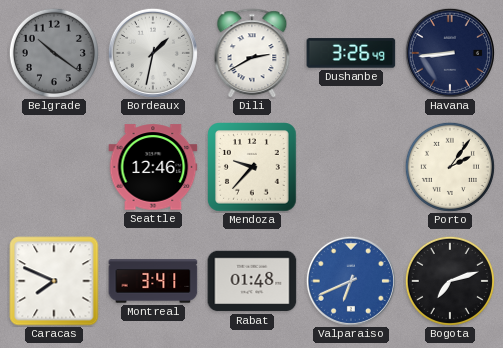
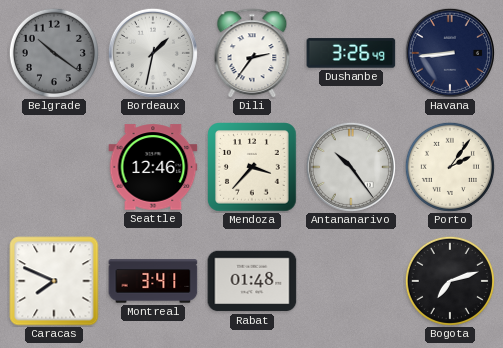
Dili: 2:40 -> 2:36
Mendoza: 9:37 -> 3:37
Antananarivo: none -> 10:24
Valparaiso: 6:41 -> none
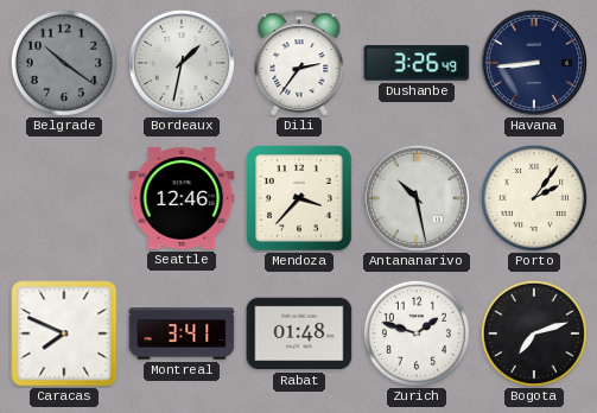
Antananarivo: 10:24 -> 10:28
Zurich: none -> 1:48
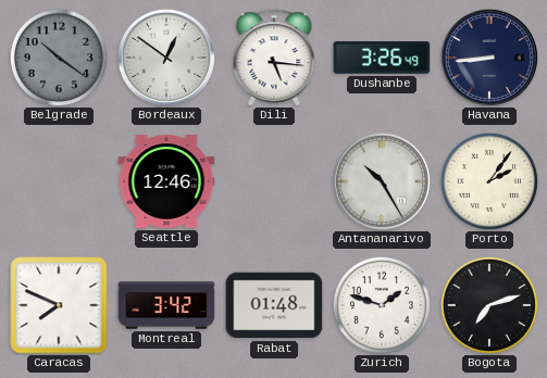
Bordeaux: 1:32 -> 12:51
Dili: 2:36 -> 5:16
Mendoza: 3:37 -> none
Antananarivo: 10:28 -> 10:25
Montreal: 3:41 -> 3:42
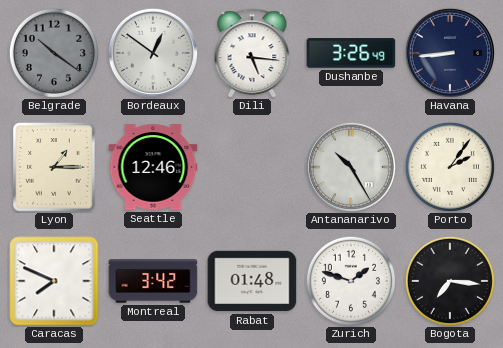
Lyon: none -> 1:15
Bogota: 7:12 -> 7:16
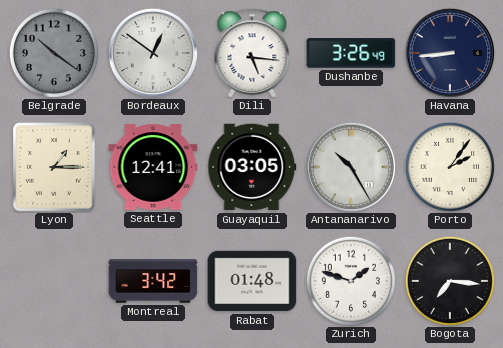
Seattle: 12:46 -> 12:41
Guayaquil: none -> 03:05
Caracas: 7:49 -> none
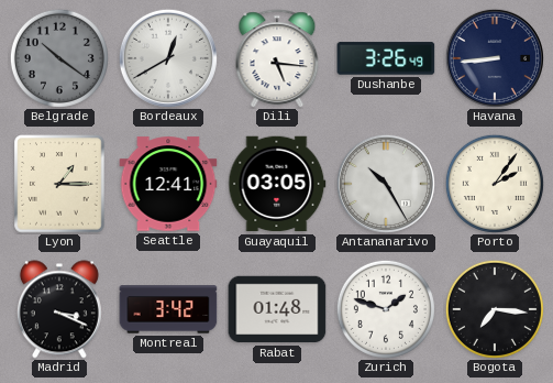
Bordeaux: 12:51 -> 12:40
Madrid: none -> 3:19
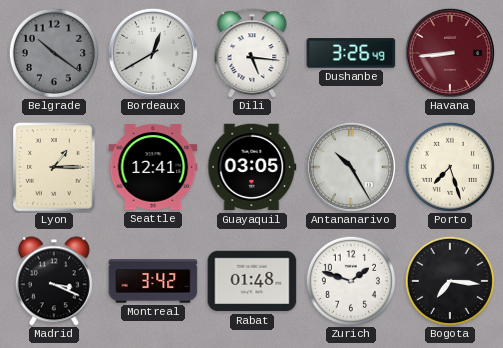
Havana dial: navy -> burgundy
Porto: 2:06 -> 7:27
